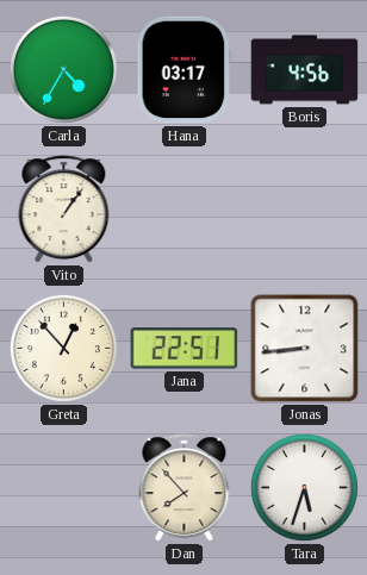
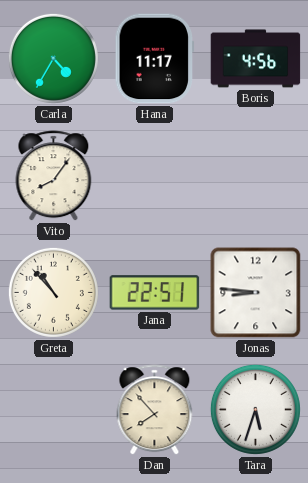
Hana: 03:17 -> 11:17
Vito: 1:06 -> 8:06
Greta: 12:53 -> 10:53
Jonas: 8:44 -> 8:46
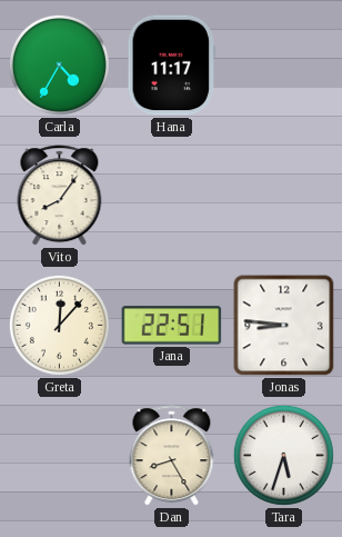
Boris: 4:56 -> none
Greta: 10:53 -> 12:07
Dan: 7:53 -> 8:25
